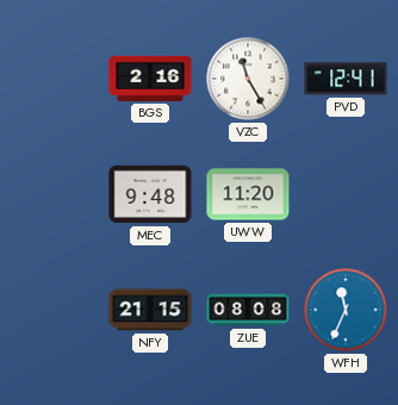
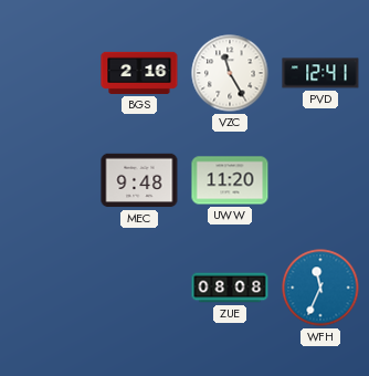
NFY: 21:15 -> none
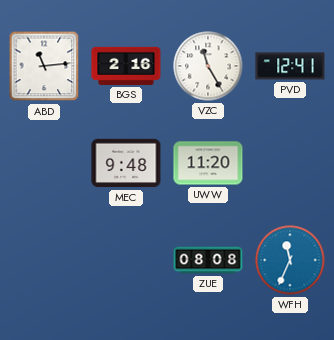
ABD: none -> 11:14
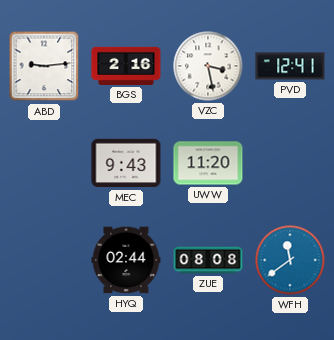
ABD: 11:14 -> 9:14
VZC: 11:25 -> 3:28
MEC: 9:48 -> 9:43
HYQ: none -> 02:44
WFH: 11:34 -> 11:39
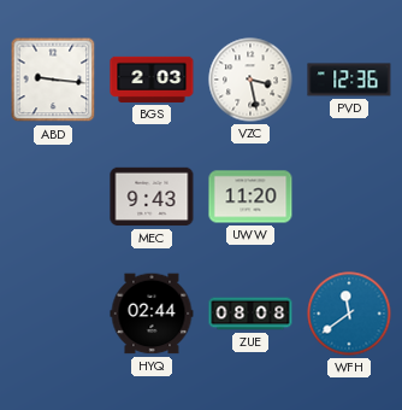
ABD: 9:14 -> 9:16
BGS: 2:16 -> 2:03
PVD: 12:41 -> 12:36
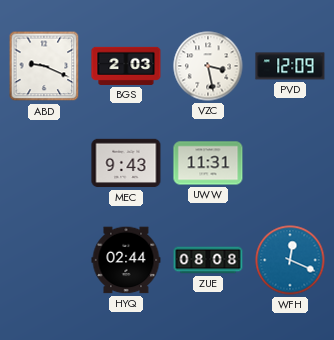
ABD: 9:16 -> 9:19
PVD: 12:36 -> 12:09
UWW: 11:20 -> 11:31
WFH: 11:39 -> 12:19
